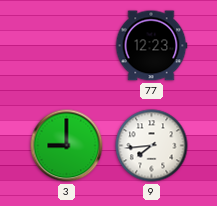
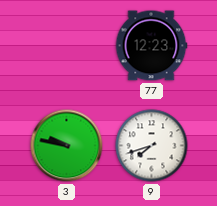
3: 9:00 -> 9:47
9: 7:44 -> 7:42
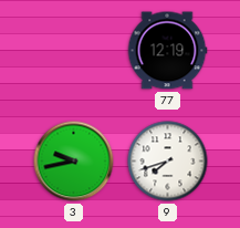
77: 12:23 -> 12:19
3: 9:47 -> 9:43
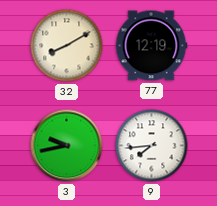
32: none -> 8:10
9: 7:42 -> 7:44
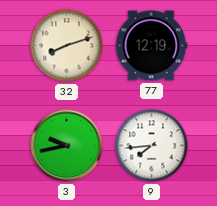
32: 8:10 -> 8:12
